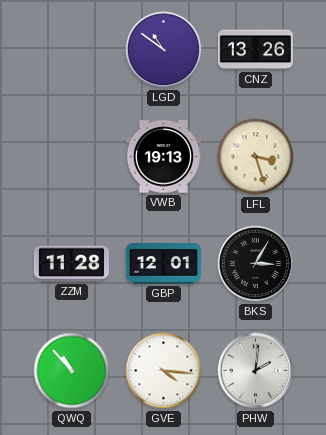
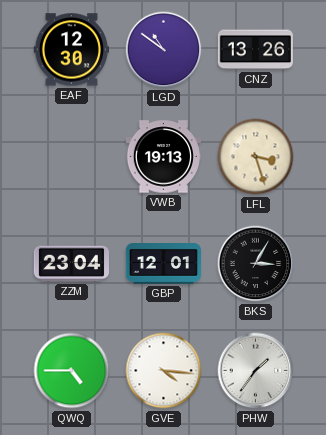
EAF: none -> 12:30
ZZM: 11:28 -> 23:04
QWQ: 10:53 -> 4:45
PHW: 2:01 -> 1:36
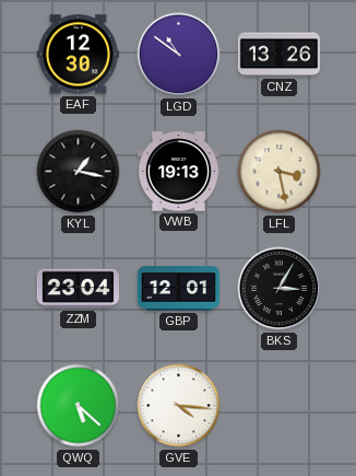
KYL: none -> 1:17
LFL: 3:27 -> 3:28
QWQ: 4:45 -> 5:22
PHW: 1:36 -> none
